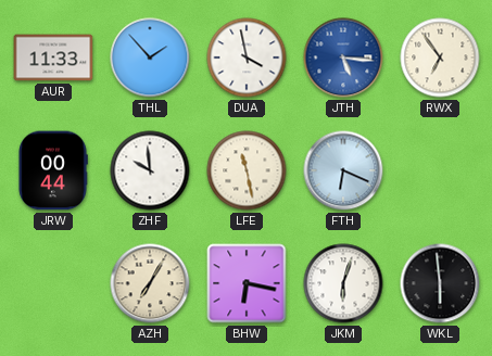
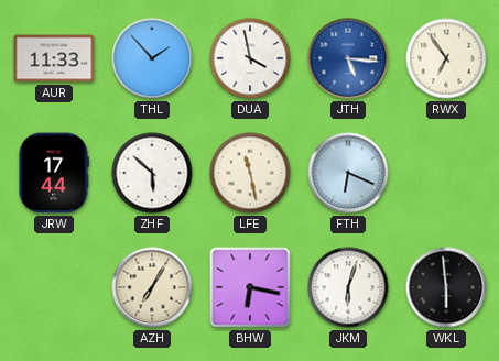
JRW: 00:44 -> 17:44
ZHF: 9:59 -> 5:52
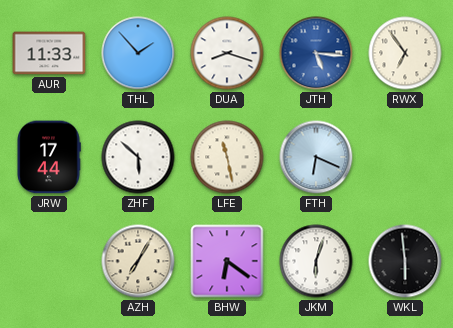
DUA: 3:58 -> 8:18
BHW: 6:17 -> 6:21
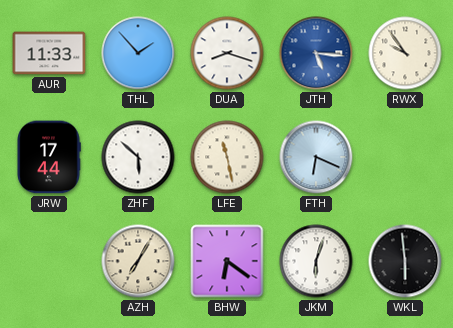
RWX: 6:54 -> 9:54
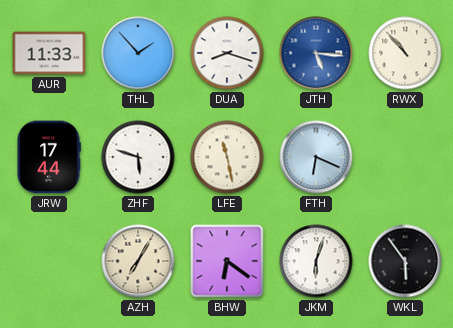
RWX: 9:54 -> 10:53
ZHF: 5:52 -> 5:48
WKL: 5:59 -> 5:54
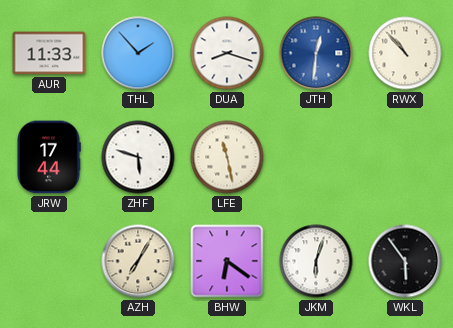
JTH: 5:16 -> 12:31
FTH: 6:19 -> none
